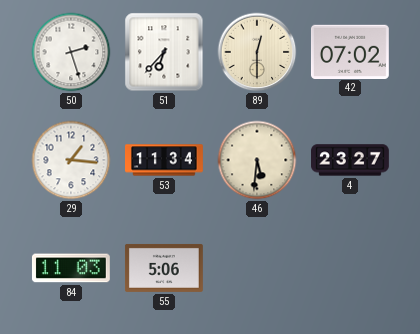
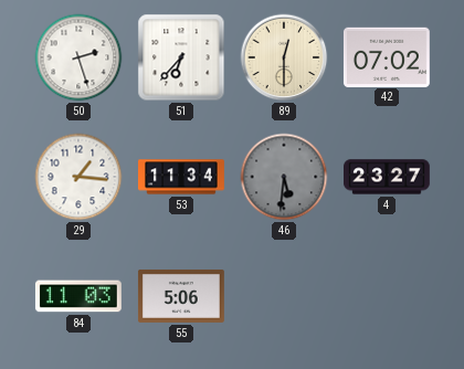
46 dial: cream -> grey
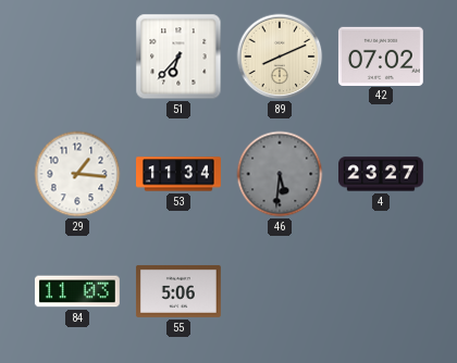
50: 2:27 -> none
89: 12:30 -> 8:11
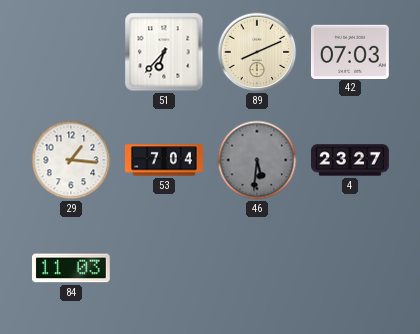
42: 07:02 -> 07:03
53: 11:34 -> 7:04
55: 5:06 -> none
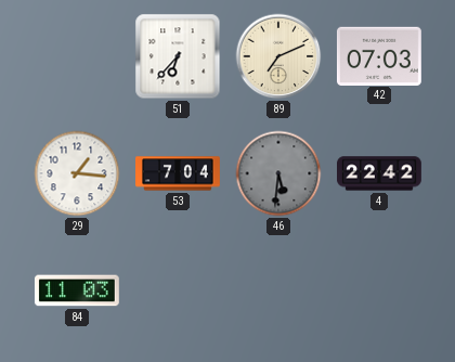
89: 8:11 -> 7:11
4: 23:27 -> 22:42
